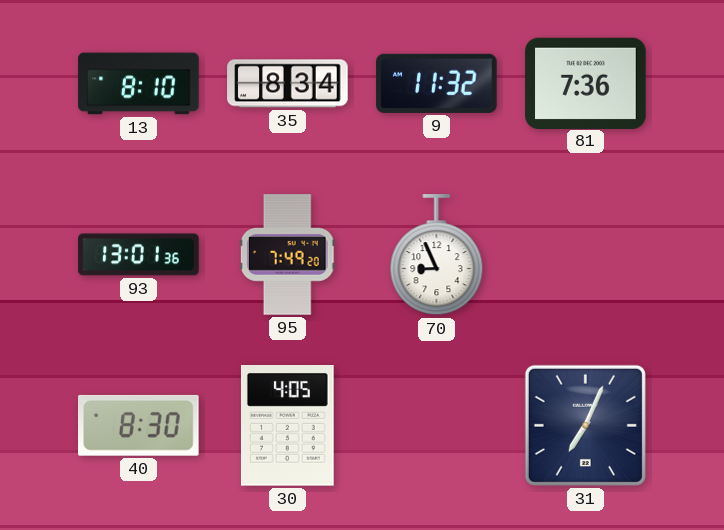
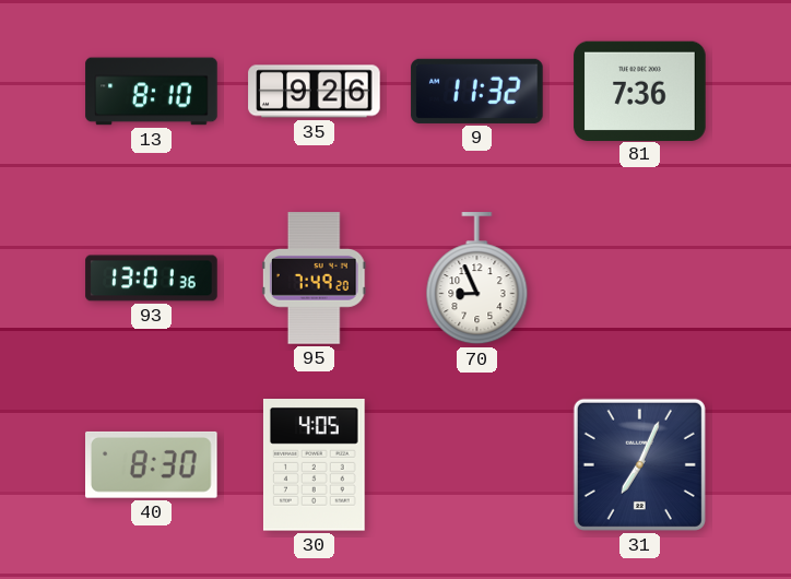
35: 8:34 -> 9:26
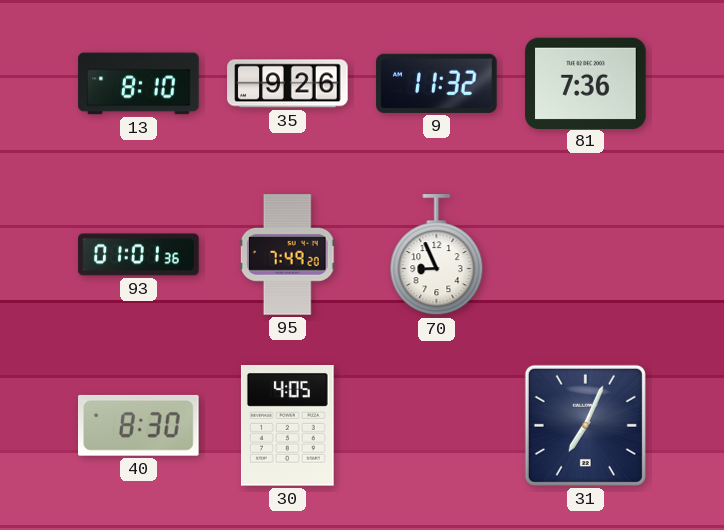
93: 13:01 -> 01:01
